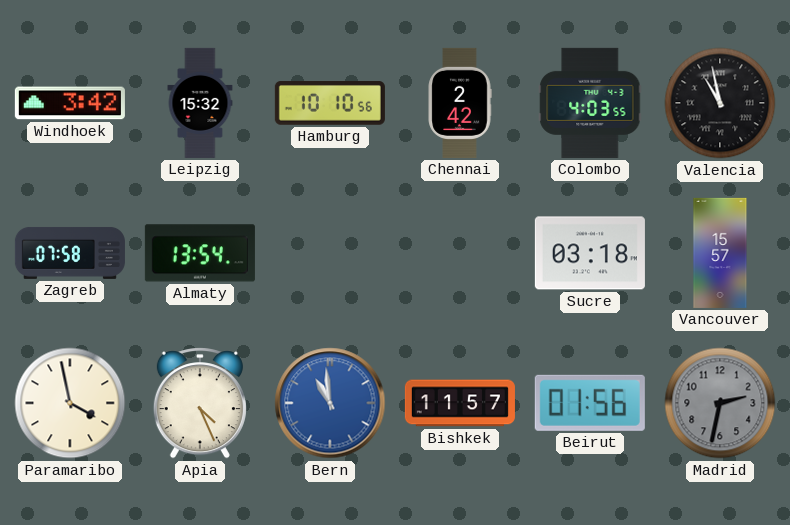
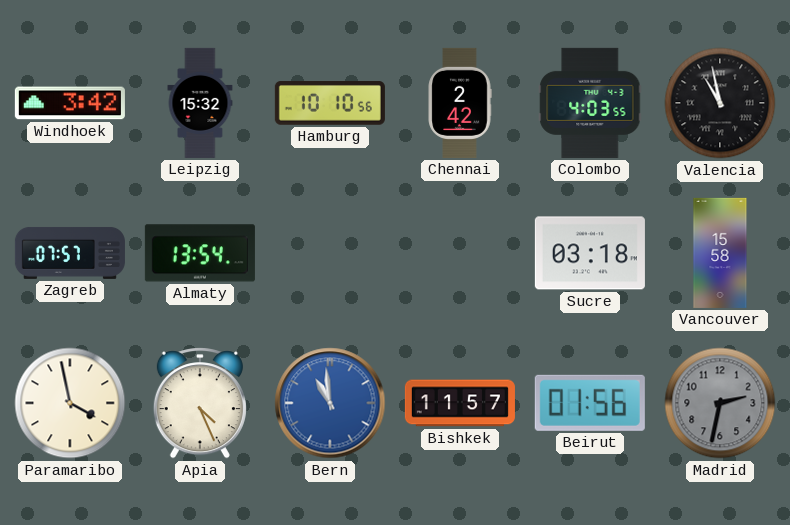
Zagreb: 07:58 -> 07:57
Vancouver: 15:57 -> 15:58
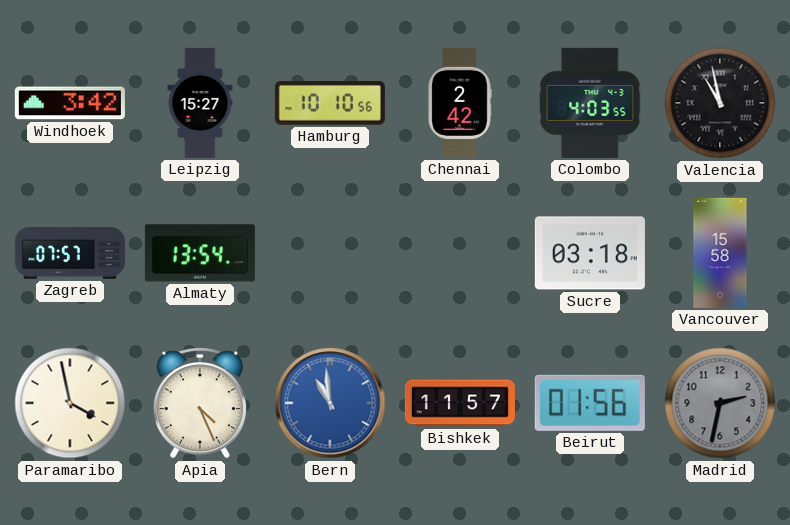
Leipzig: 15:32 -> 15:27
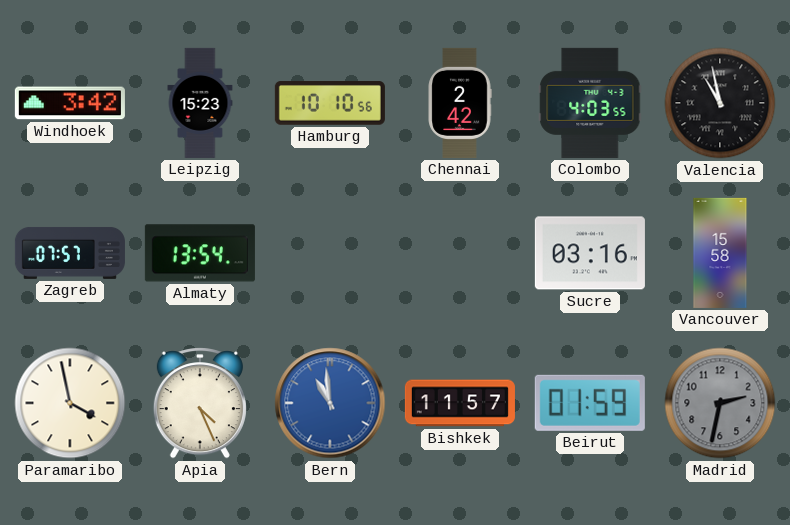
Leipzig: 15:27 -> 15:23
Sucre: 03:18 -> 03:16
Beirut: 01:56 -> 01:59
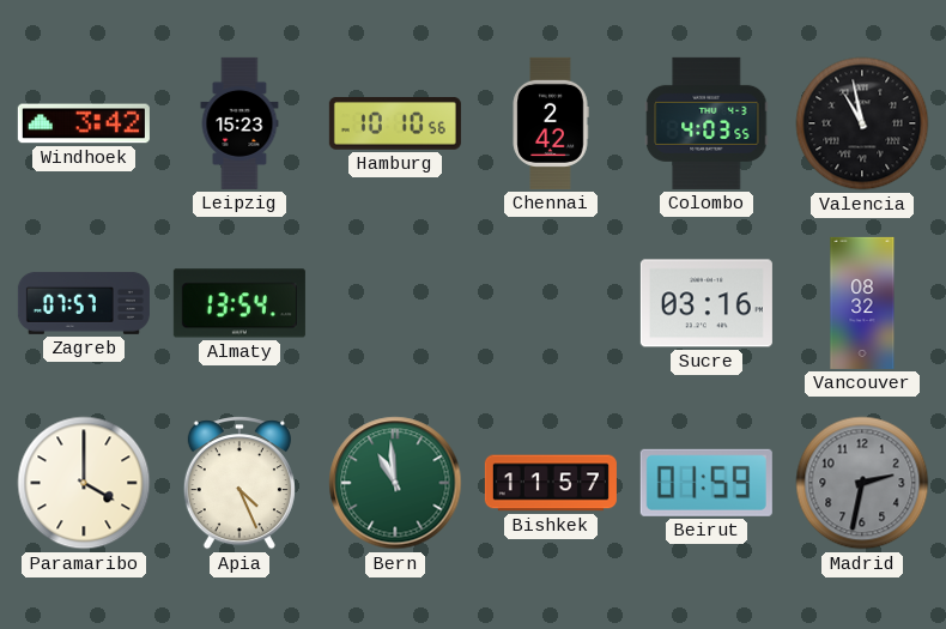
Vancouver: 15:58 -> 08:32
Paramaribo: 3:58 -> 4:00
Bern dial: blue -> green
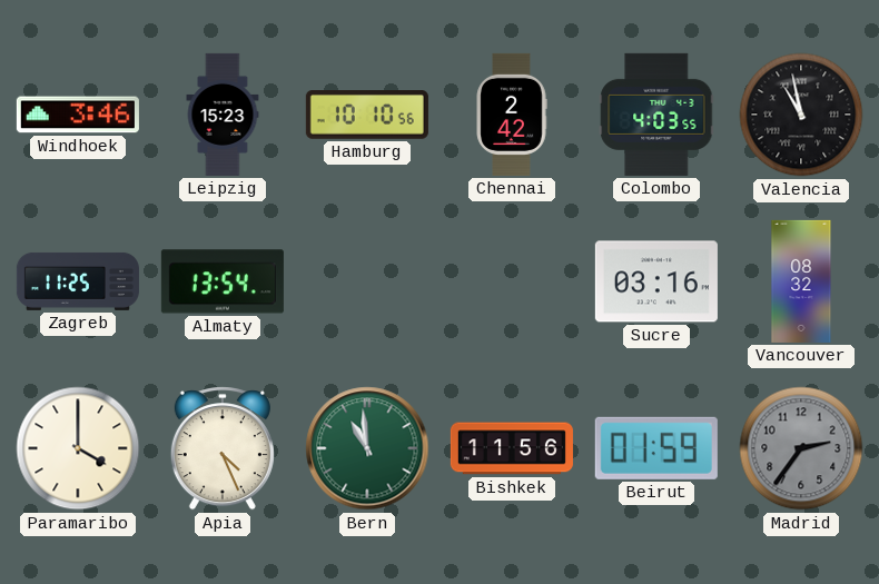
Windhoek: 3:42 -> 3:46
Zagreb: 07:57 -> 11:25
Bishkek: 11:57 -> 11:56
Madrid: 2:32 -> 2:36
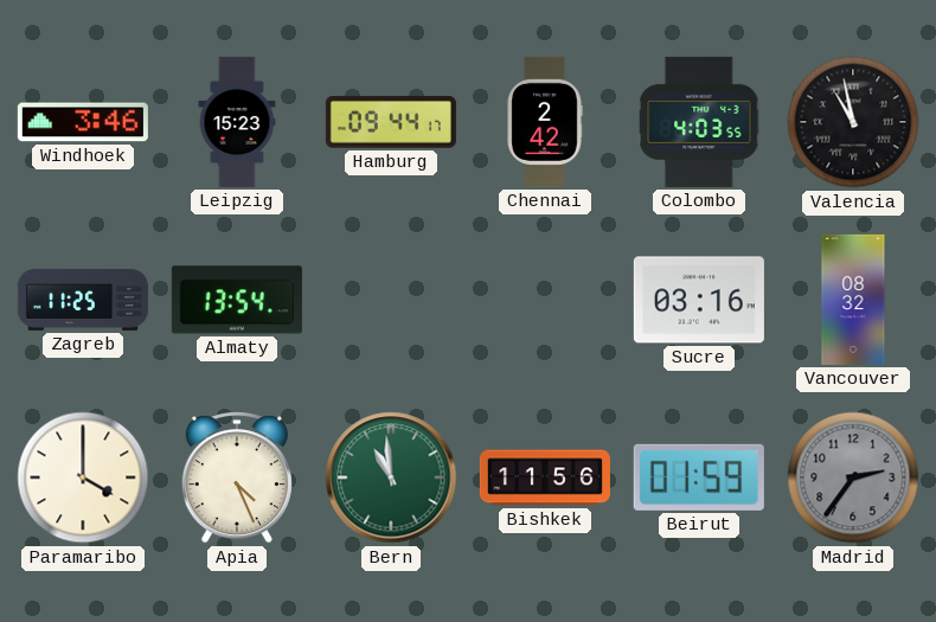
Hamburg: 10:10 -> 09:44
